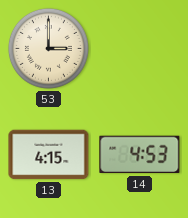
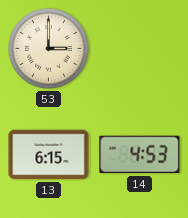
13: 4:15 -> 6:15
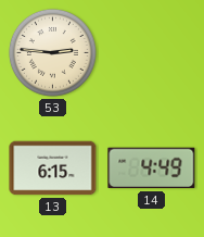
53: 3:00 -> 2:46
14: 4:53 -> 4:49
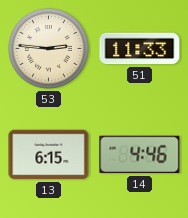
51: none -> 11:33
14: 4:49 -> 4:46
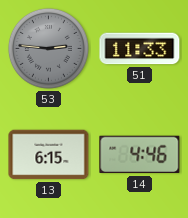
53 dial: cream -> grey
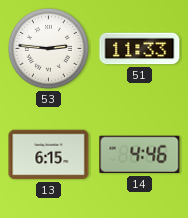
53 dial: grey -> white
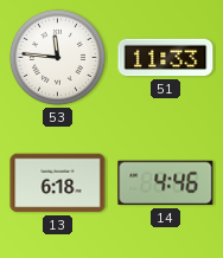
53: 2:46 -> 11:46
13: 6:15 -> 6:18
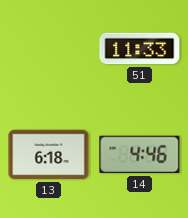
53: 11:46 -> none
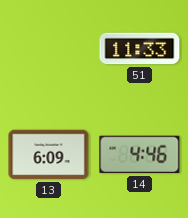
13: 6:18 -> 6:09
